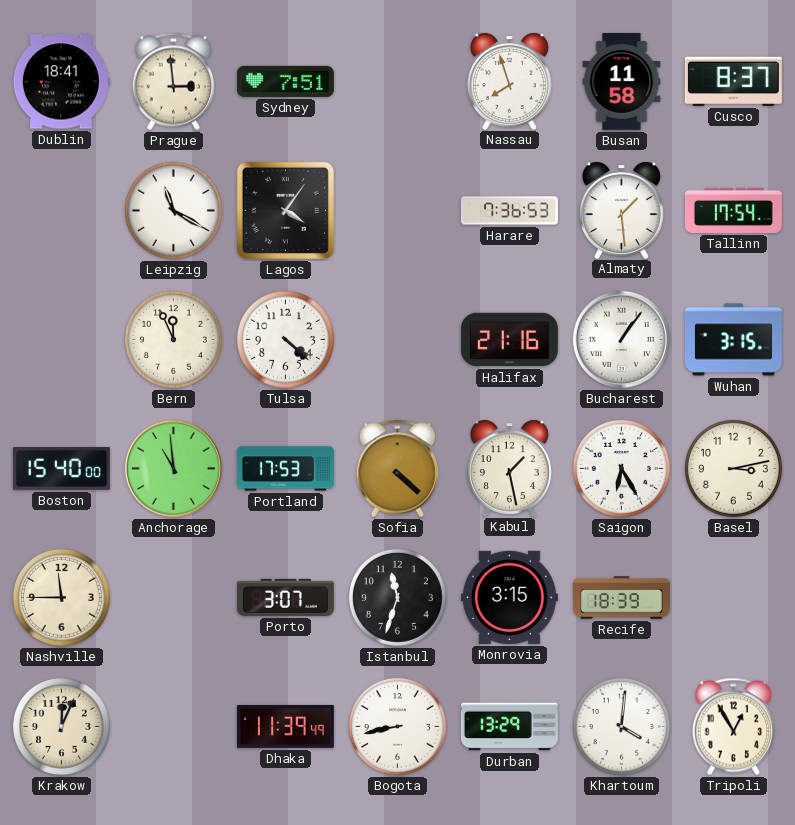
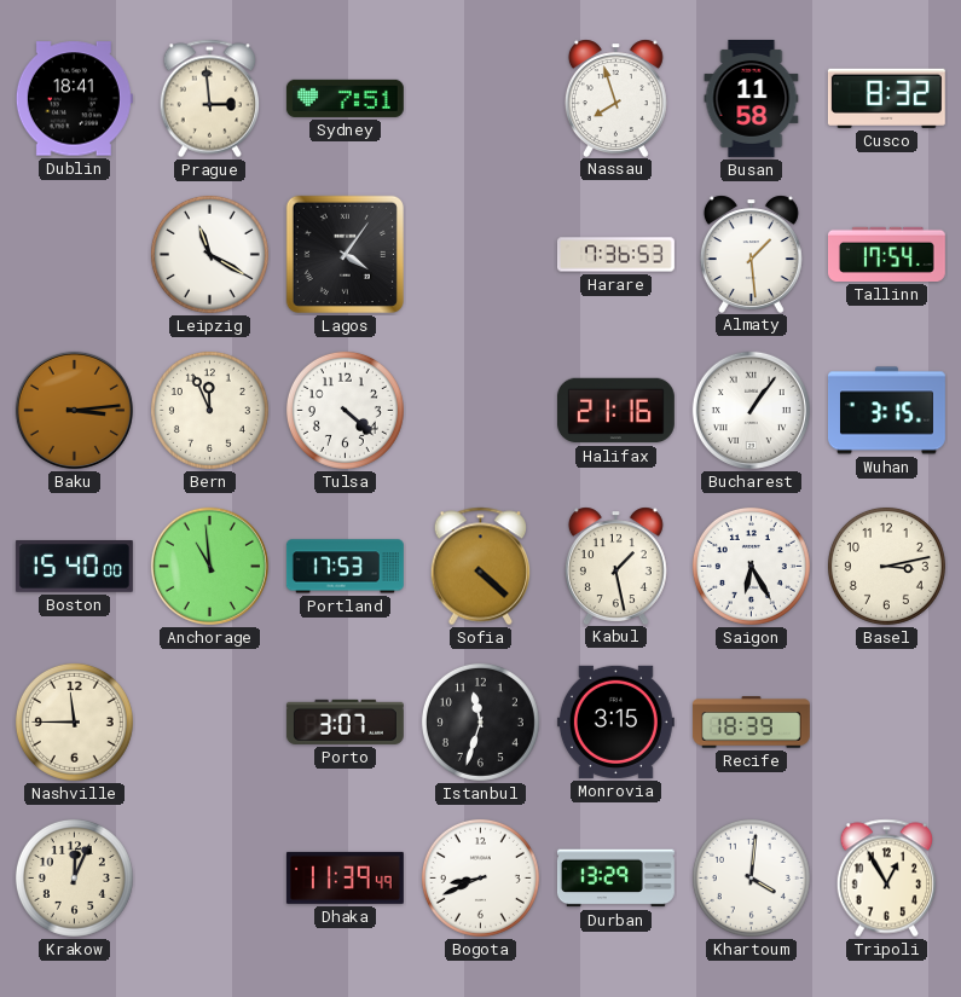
Cusco: 8:37 -> 8:32
Baku: none -> 3:14
Bogota: 8:43 -> 8:41
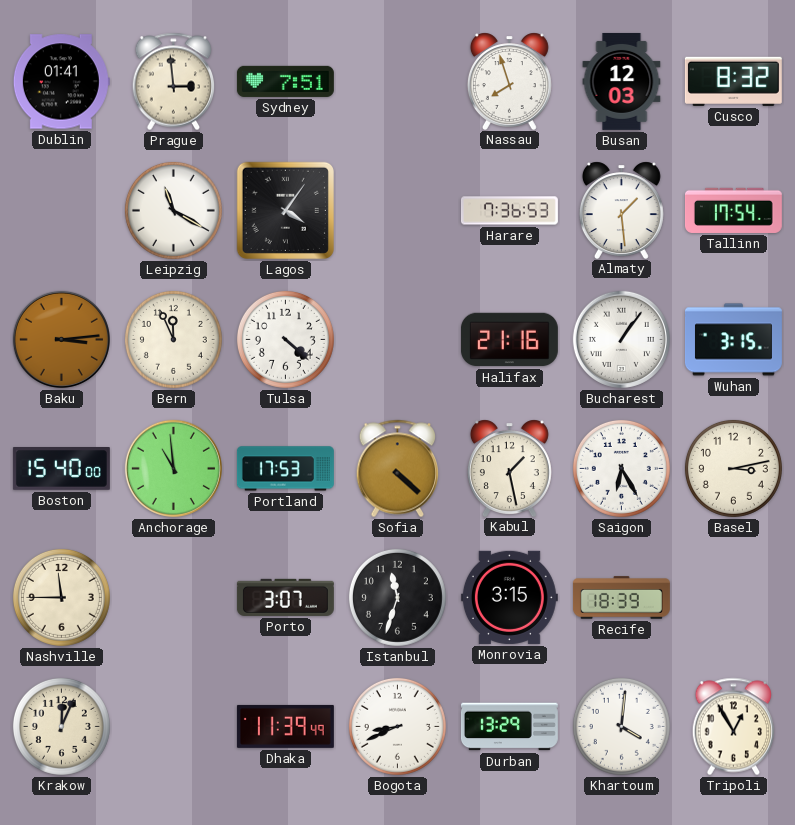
Dublin: 18:41 -> 01:41
Busan: 11:58 -> 12:03
